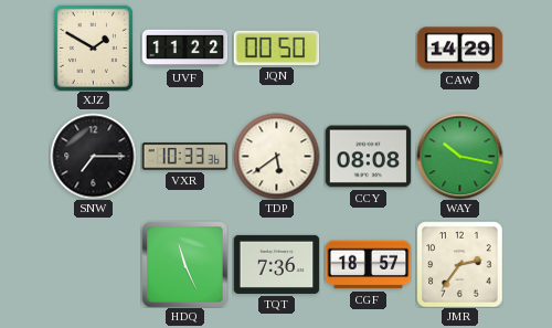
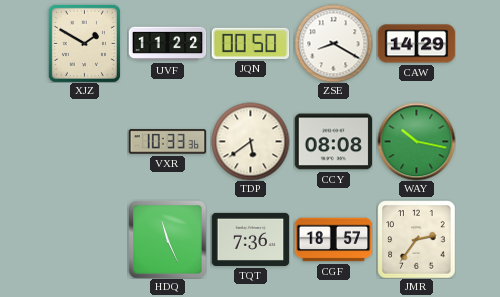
ZSE: none -> 8:20
SNW: 7:15 -> none
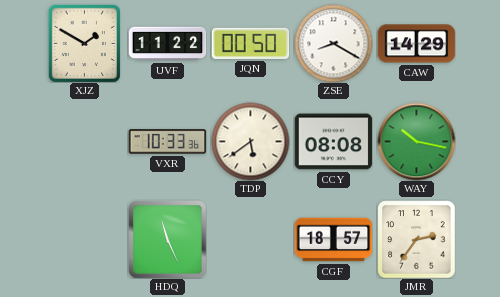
TQT: 7:36 -> none
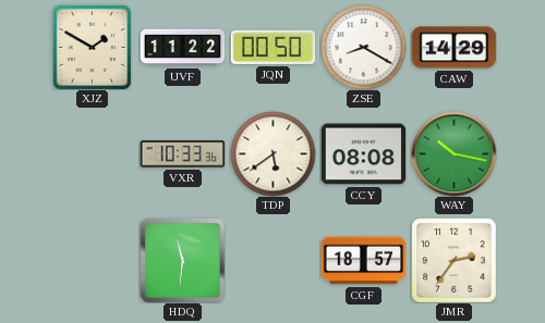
HDQ: 11:26 -> 11:31
